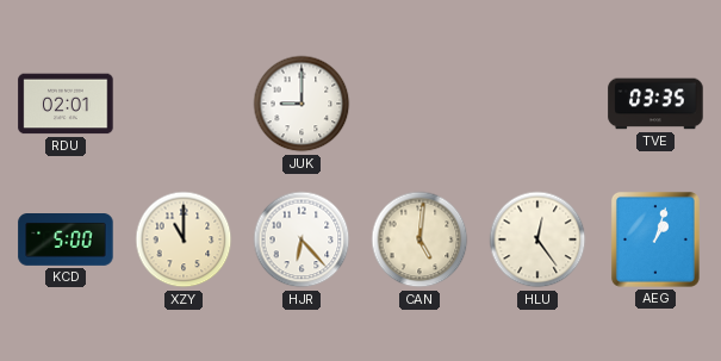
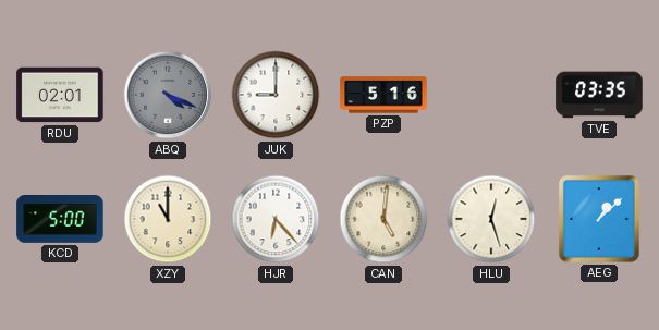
ABQ: none -> 4:19
PZP: none -> 5:16
HLU: 12:24 -> 12:27
AEG: 1:03 -> 1:08
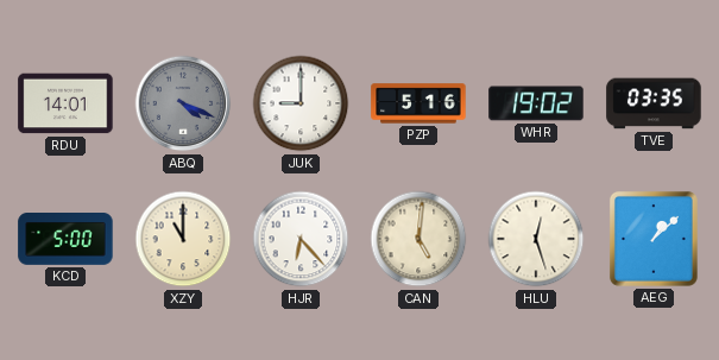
RDU: 02:01 -> 14:01
WHR: none -> 19:02
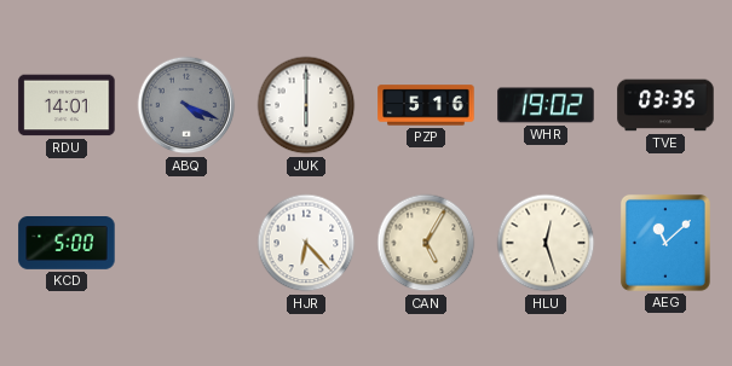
JUK: 9:00 -> 6:00
XZY: 11:00 -> none
CAN: 5:01 -> 5:05
AEG: 1:08 -> 11:08
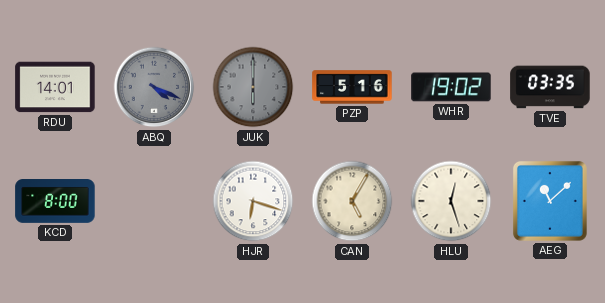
JUK dial: white -> grey
KCD: 5:00 -> 8:00
HJR: 6:23 -> 6:18
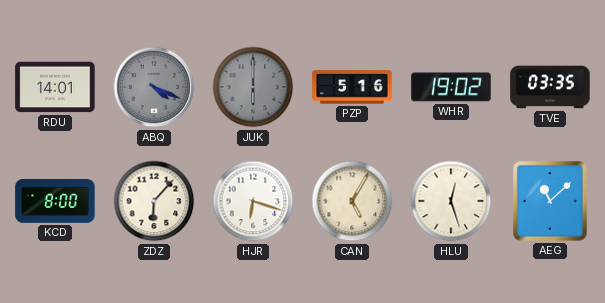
ZDZ: none -> 6:07
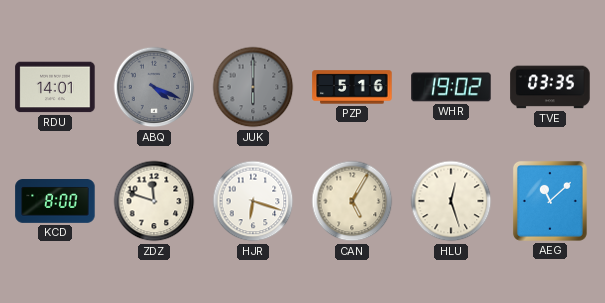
ZDZ: 6:07 -> 11:48
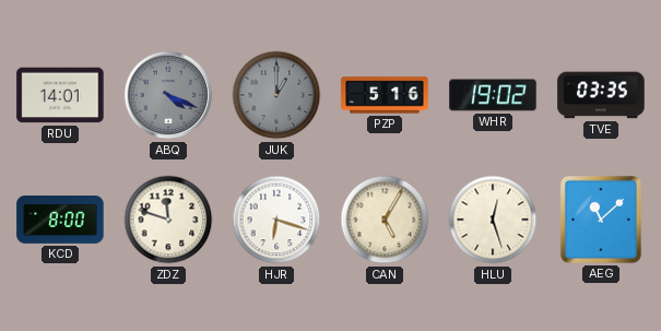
JUK: 6:00 -> 1:00
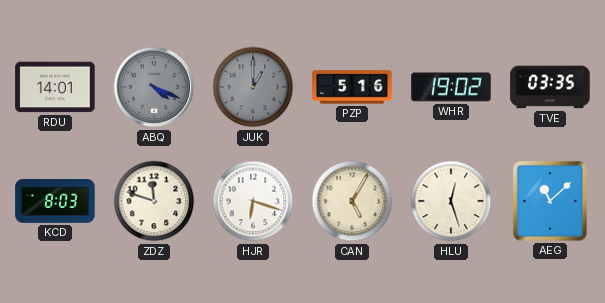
KCD: 8:00 -> 8:03
